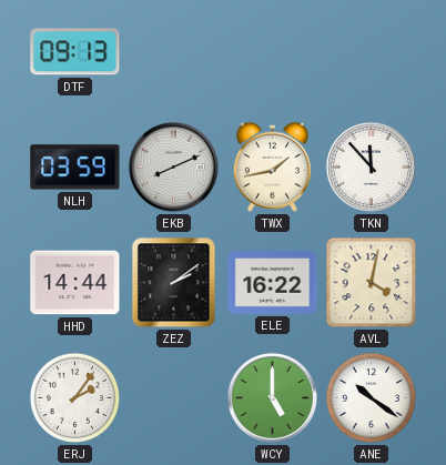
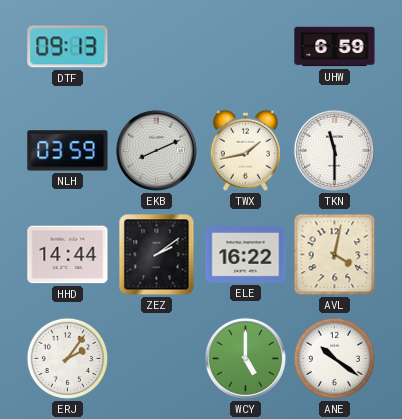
UHW: none -> 6:59
TKN: 11:53 -> 11:30
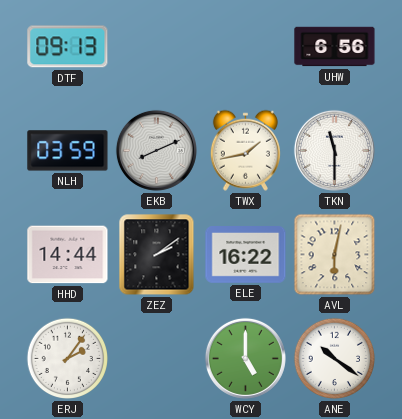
UHW: 6:59 -> 6:56
AVL: 4:02 -> 6:02
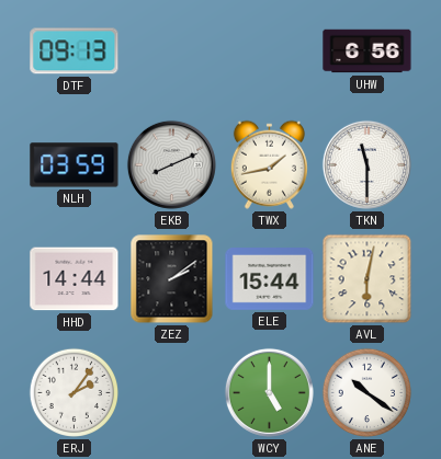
ELE: 16:22 -> 15:44
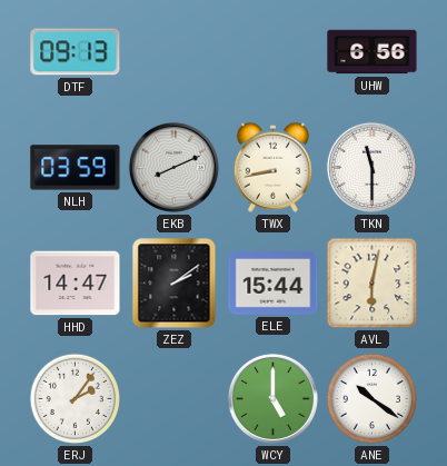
TWX: 1:43 -> 8:43
HHD: 14:44 -> 14:47
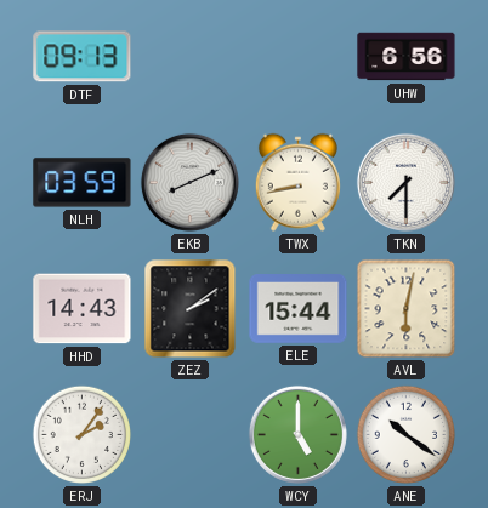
TKN: 11:30 -> 7:30
HHD: 14:47 -> 14:43
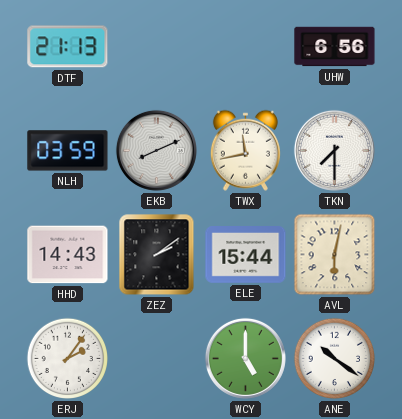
DTF: 09:13 -> 21:13
TWX: 8:43 -> 11:43
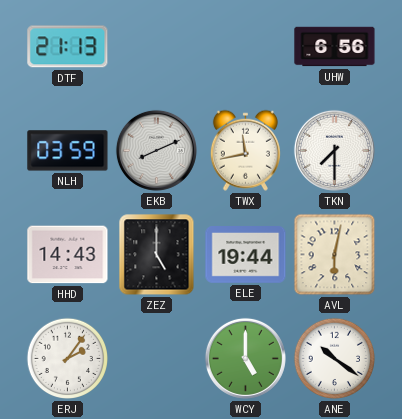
ZEZ: 2:09 -> 5:00
ELE: 15:44 -> 19:44
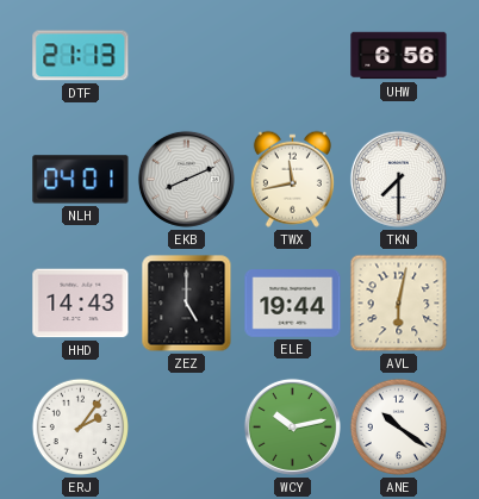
NLH: 03:59 -> 04:01
WCY: 5:00 -> 10:13
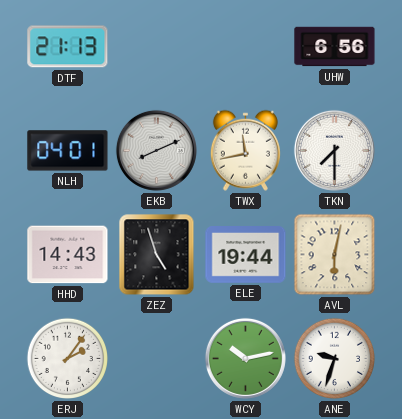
ZEZ: 5:00 -> 4:57
ANE: 10:21 -> 9:33
